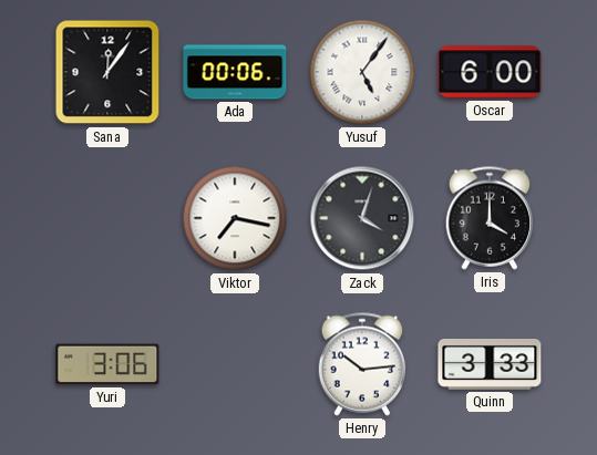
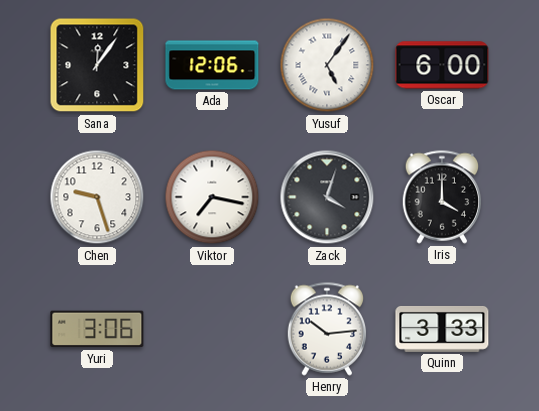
Ada: 00:06 -> 12:06
Chen: none -> 9:27
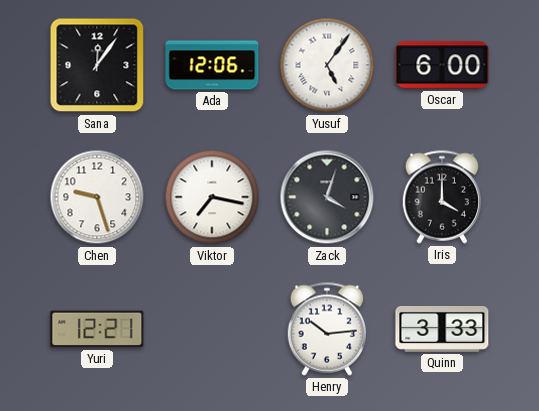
Yuri: 3:06 -> 12:21
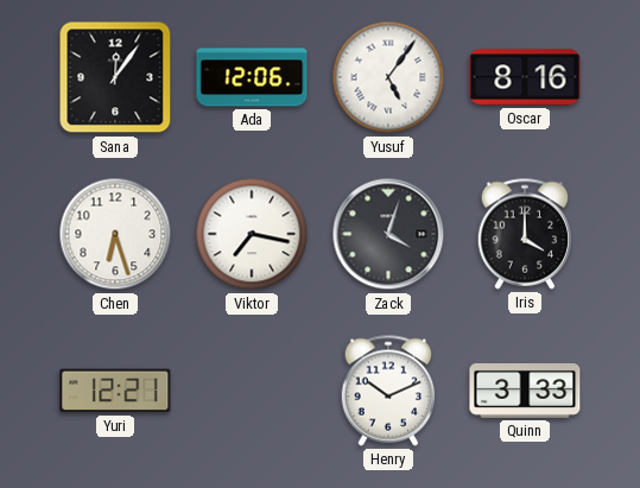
Oscar: 6:00 -> 8:16
Chen: 9:27 -> 6:27
Henry: 10:14 -> 10:11
